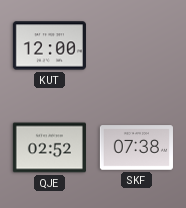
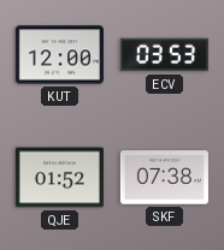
ECV: none -> 03:53
QJE: 02:52 -> 01:52
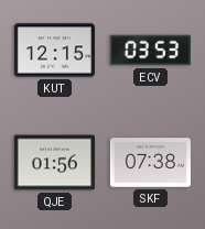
KUT: 12:00 -> 12:15
QJE: 01:52 -> 01:56
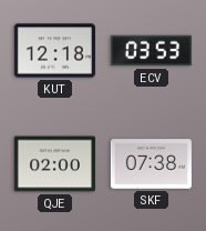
KUT: 12:15 -> 12:18
QJE: 01:56 -> 02:00
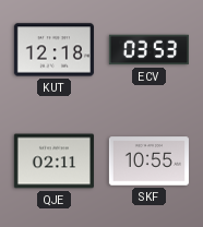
QJE: 02:00 -> 02:11
SKF: 07:38 -> 10:55
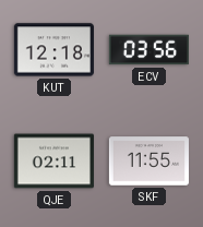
ECV: 03:53 -> 03:56
SKF: 10:55 -> 11:55
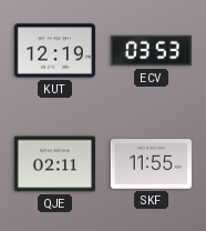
KUT: 12:18 -> 12:19
ECV: 03:56 -> 03:53
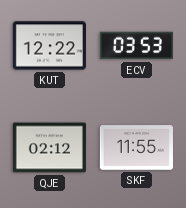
KUT: 12:19 -> 12:22
QJE: 02:11 -> 02:12
